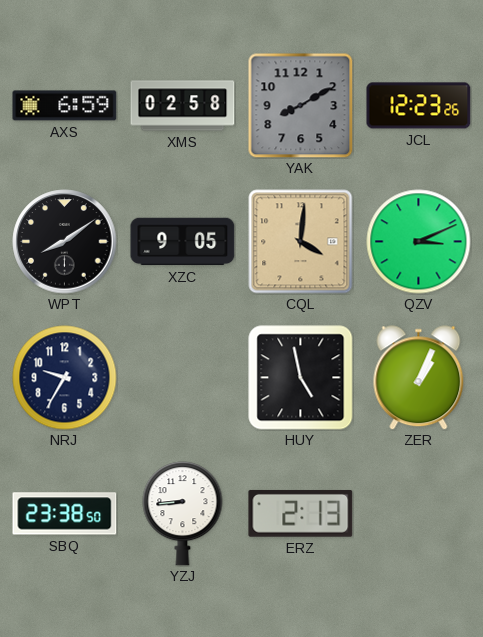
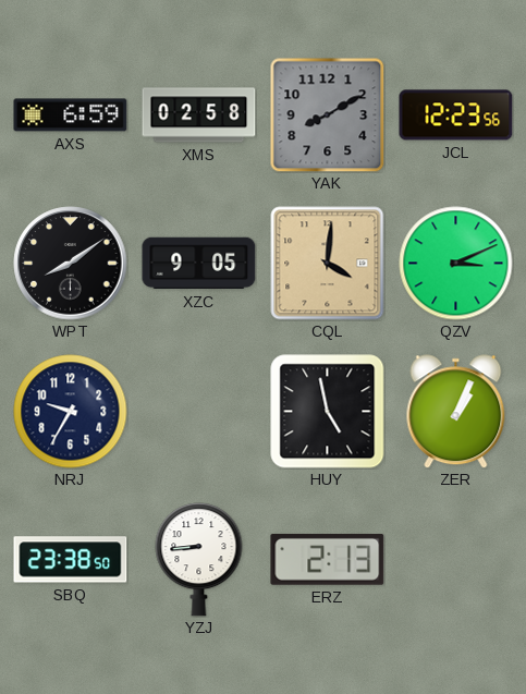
JCL: 12:23:26 -> 12:23:56
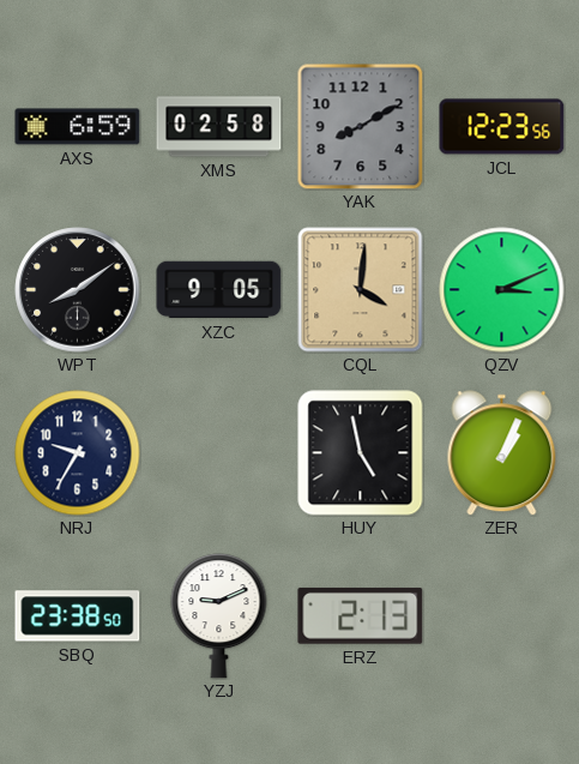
YZJ: 8:44 -> 9:11
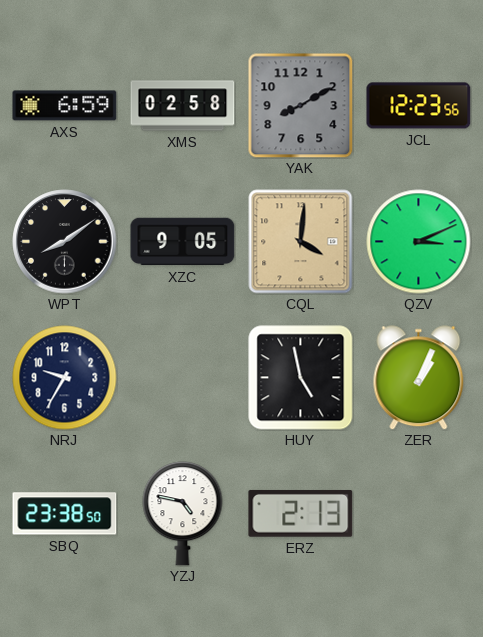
YZJ: 9:11 -> 4:47
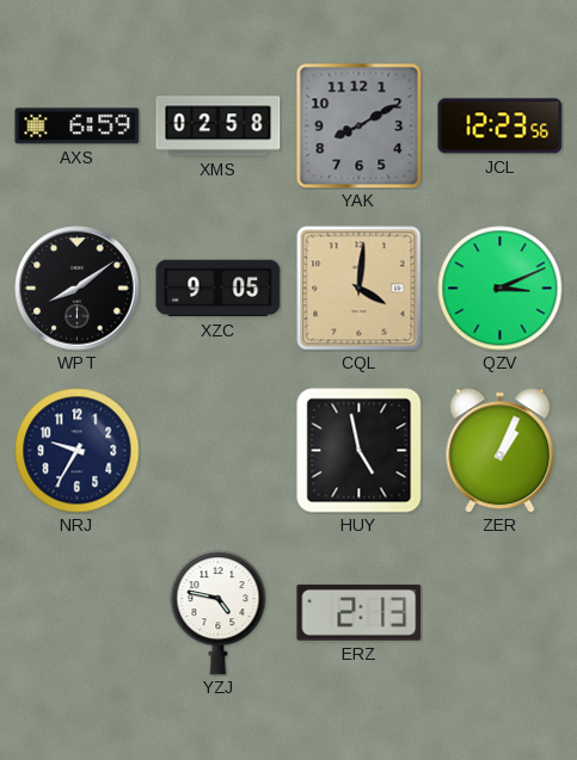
SBQ: 23:38 -> none
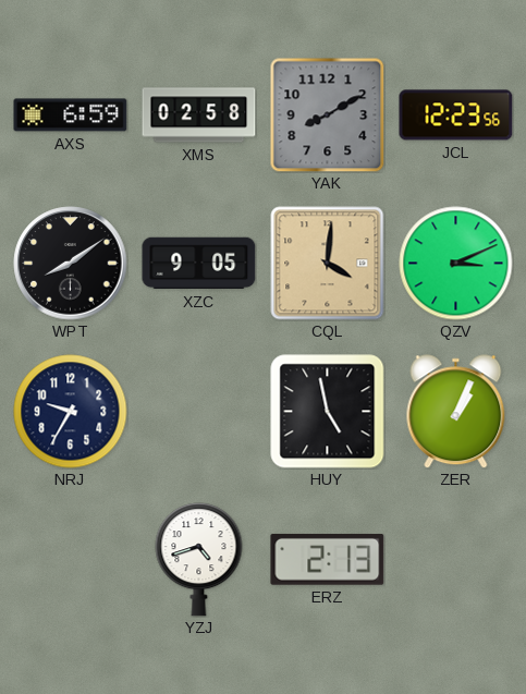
YZJ: 4:47 -> 4:42
